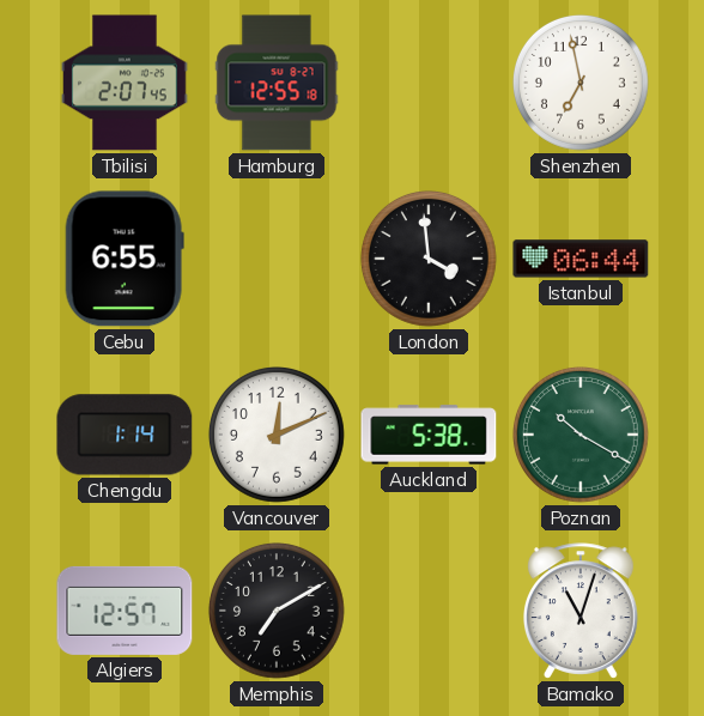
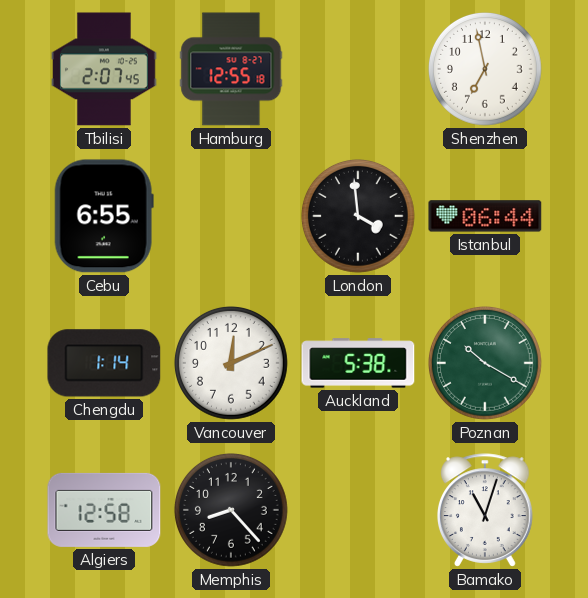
Algiers: 12:57 -> 12:58
Memphis: 7:10 -> 8:23
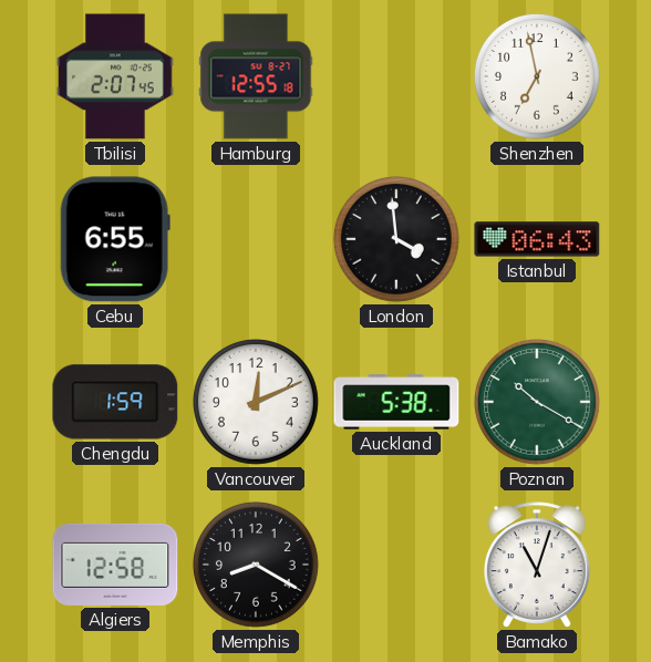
Istanbul: 06:44 -> 06:43
Chengdu: 1:14 -> 1:59
Memphis: 8:23 -> 8:20
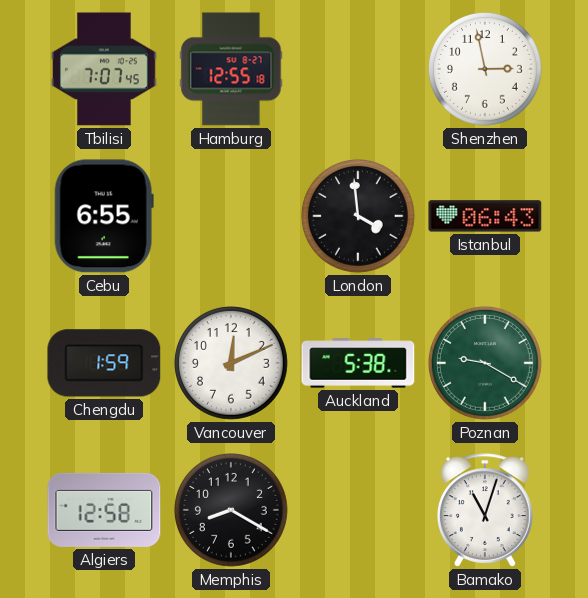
Tbilisi: 2:07 -> 7:07
Shenzhen: 6:58 -> 2:58
Poznan: 10:20 -> 9:20
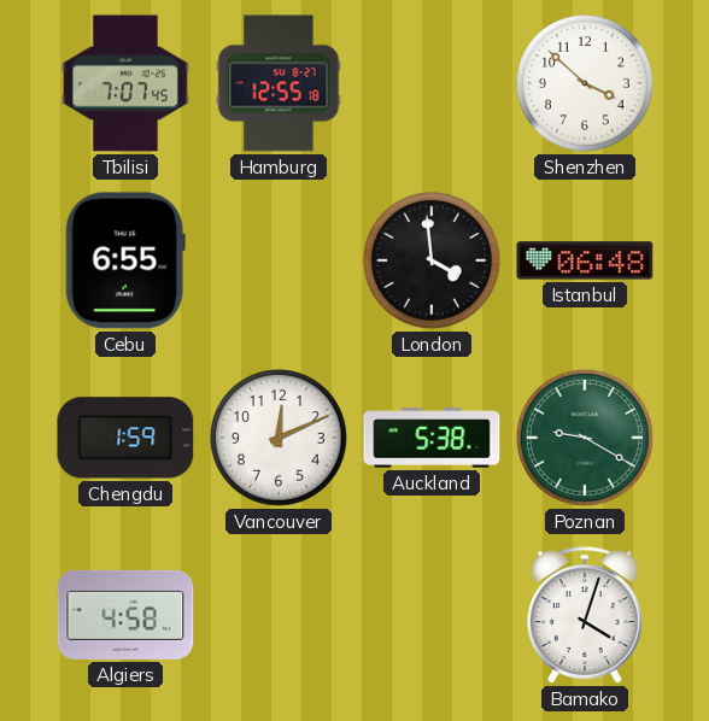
Shenzhen: 2:58 -> 3:52
Istanbul: 06:43 -> 06:48
Algiers: 12:58 -> 4:58
Memphis: 8:20 -> none
Bamako: 11:03 -> 4:03
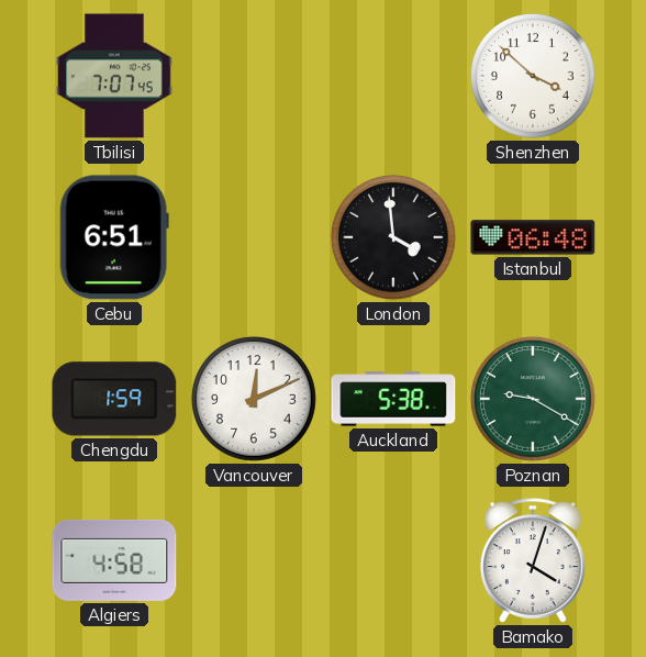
Hamburg: 12:55 -> none
Cebu: 6:55 -> 6:51
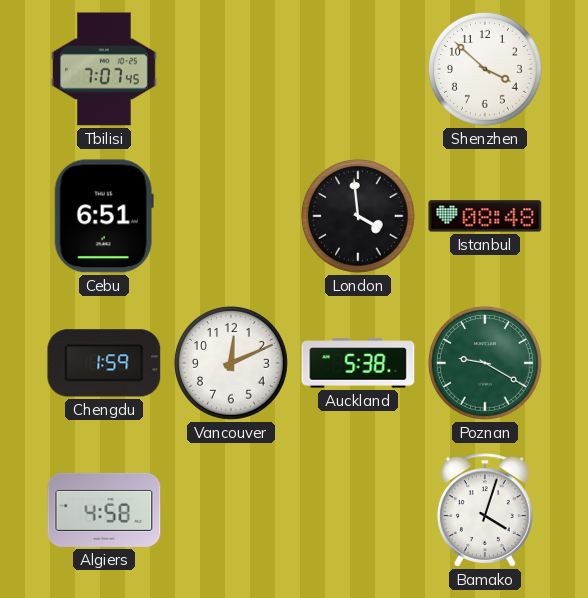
Istanbul: 06:48 -> 08:48
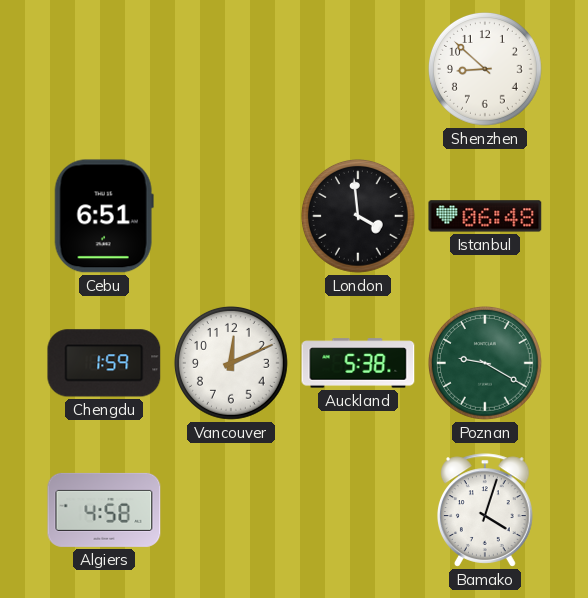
Tbilisi: 7:07 -> none
Shenzhen: 3:52 -> 8:52
Istanbul: 08:48 -> 06:48
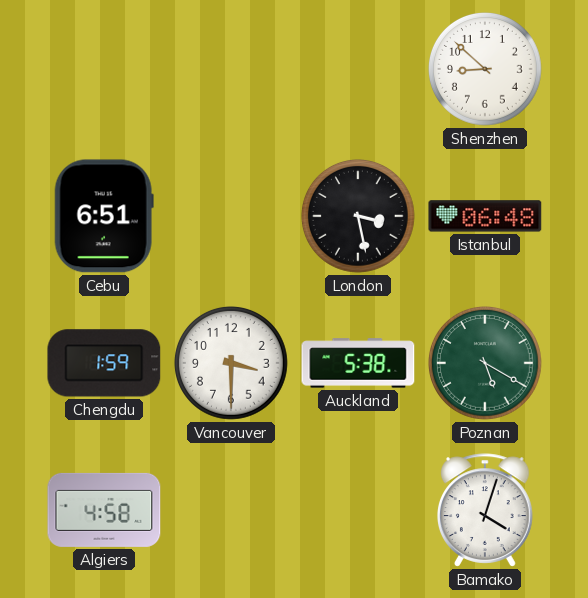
London: 3:59 -> 3:28
Vancouver: 12:11 -> 3:30
Poznan: 9:20 -> 5:20
